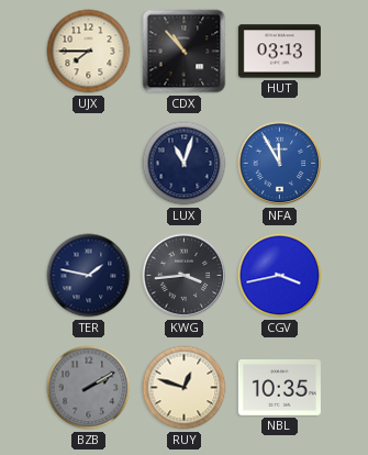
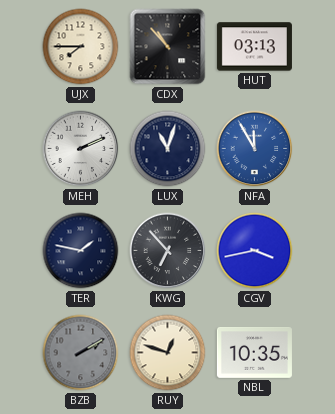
MEH: none -> 2:11
KWG: 3:44 -> 6:53
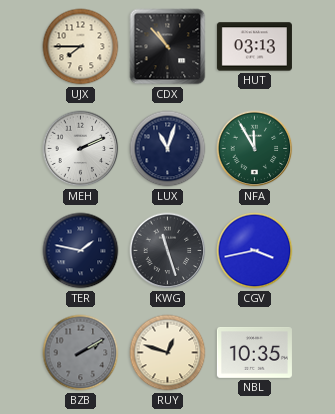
NFA dial: blue -> green
KWG: 6:53 -> 11:27
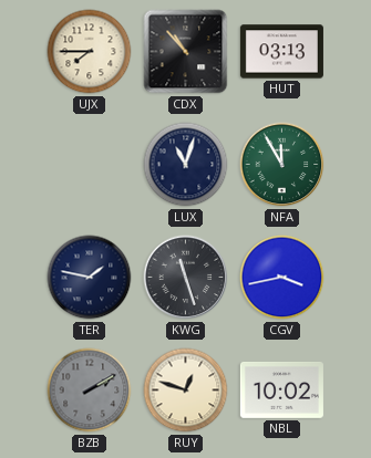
MEH: 2:11 -> none
NBL: 10:35 -> 10:02
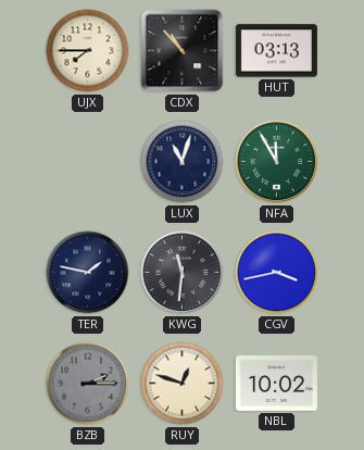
KWG: 11:27 -> 11:31
BZB: 2:10 -> 2:15
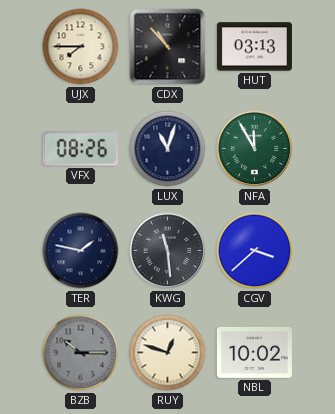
VFX: none -> 08:26
KWG: 11:31 -> 11:29
CGV: 3:43 -> 3:38
BZB: 2:15 -> 10:15
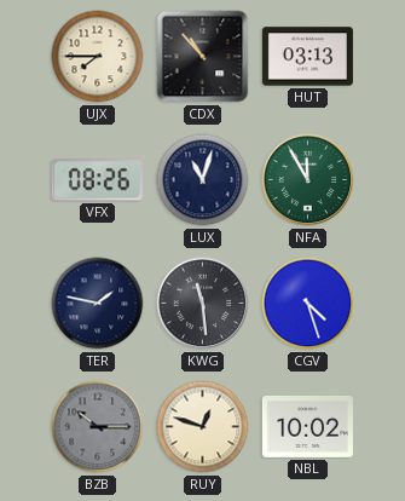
CGV: 3:38 -> 4:27
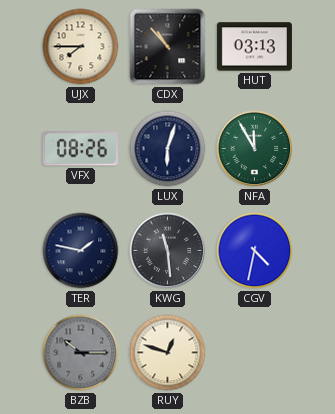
LUX: 11:03 -> 6:03
CGV: 4:27 -> 4:32
NBL: 10:02 -> none
